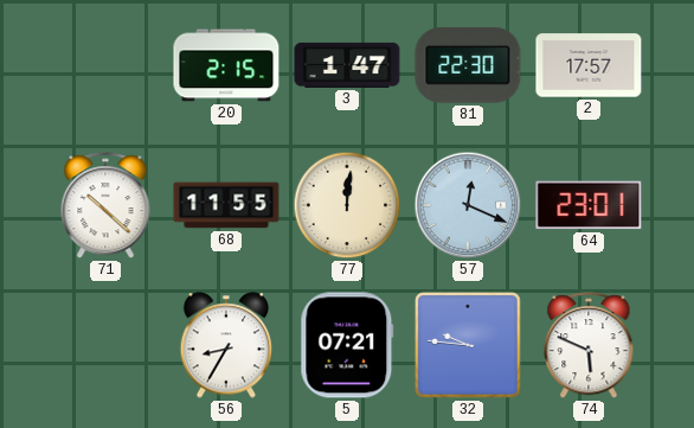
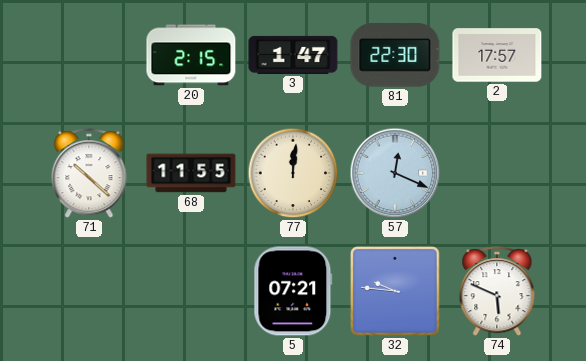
64: 23:01 -> none
56: 8:35 -> none
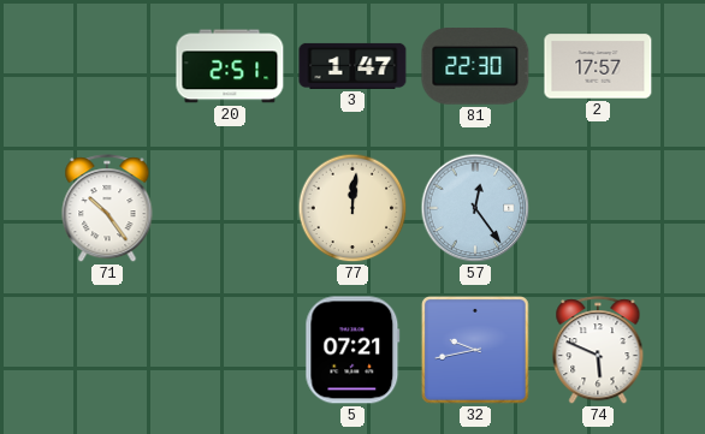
20: 2:15 -> 2:51
71: 10:22 -> 10:24
68: 11:55 -> none
57: 12:19 -> 12:24
32: 9:46 -> 9:43
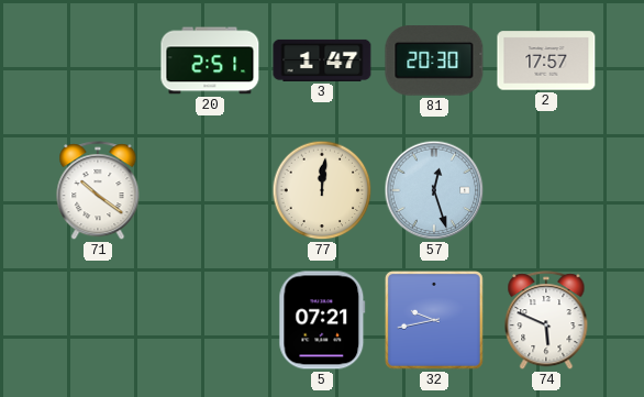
81: 22:30 -> 20:30
71: 10:24 -> 10:21
57: 12:24 -> 12:27
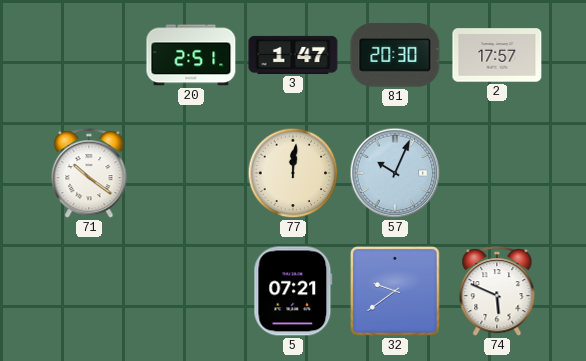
57: 12:27 -> 10:04
32: 9:43 -> 9:39
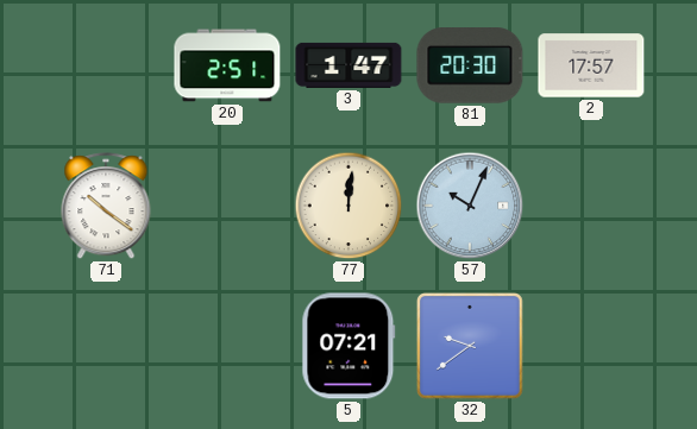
74: 5:49 -> none
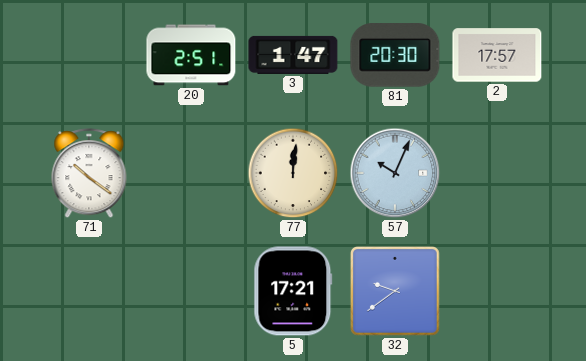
5: 07:21 -> 17:21
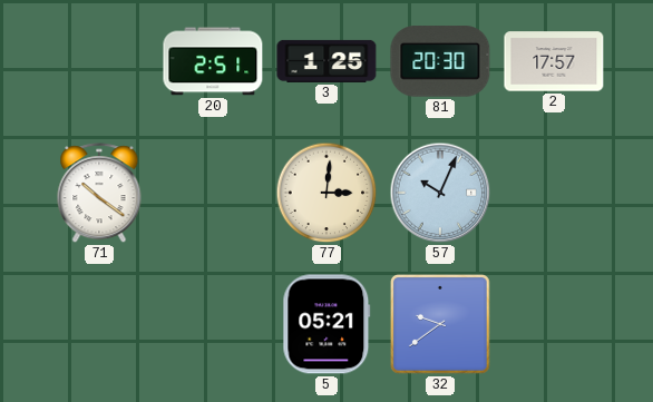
3: 1:47 -> 1:25
77: 12:01 -> 3:01
5: 17:21 -> 05:21
